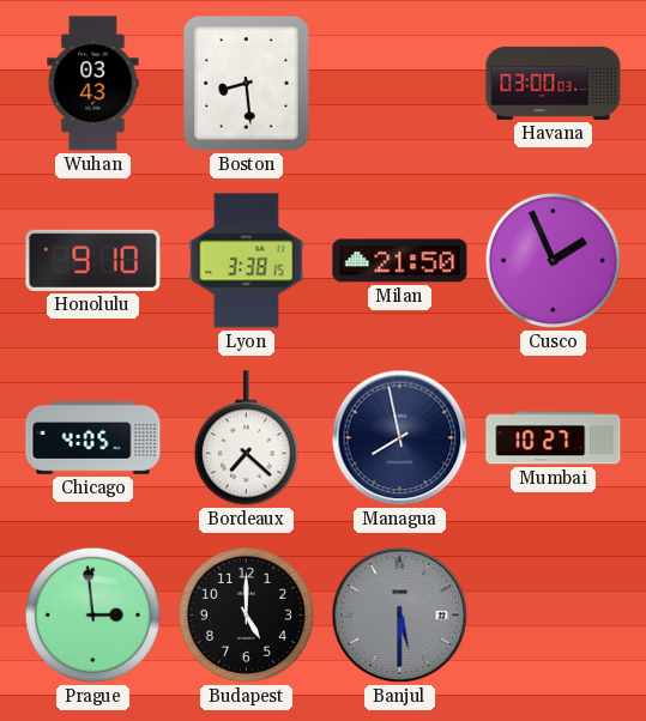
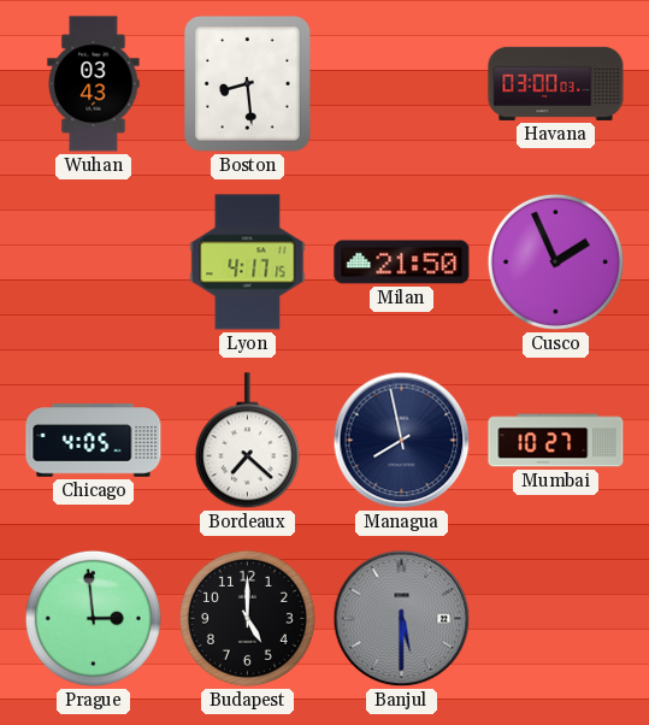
Honolulu: 9:10 -> none
Lyon: 3:38 -> 4:17
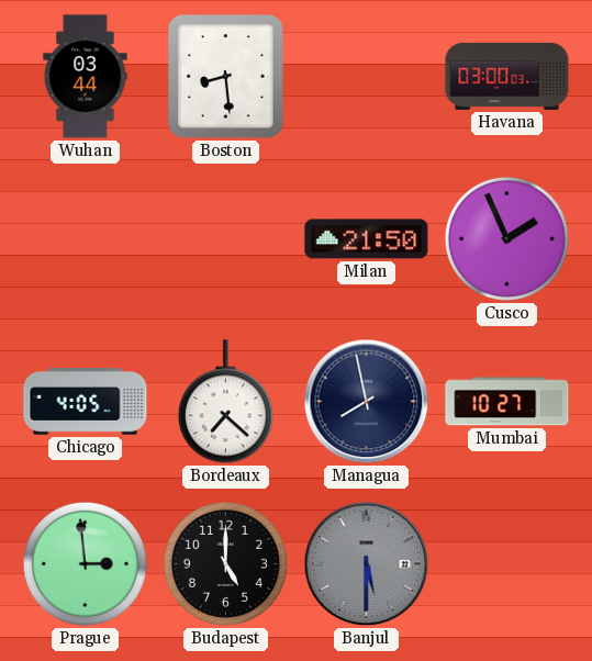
Wuhan: 03:43 -> 03:44
Lyon: 4:17 -> none
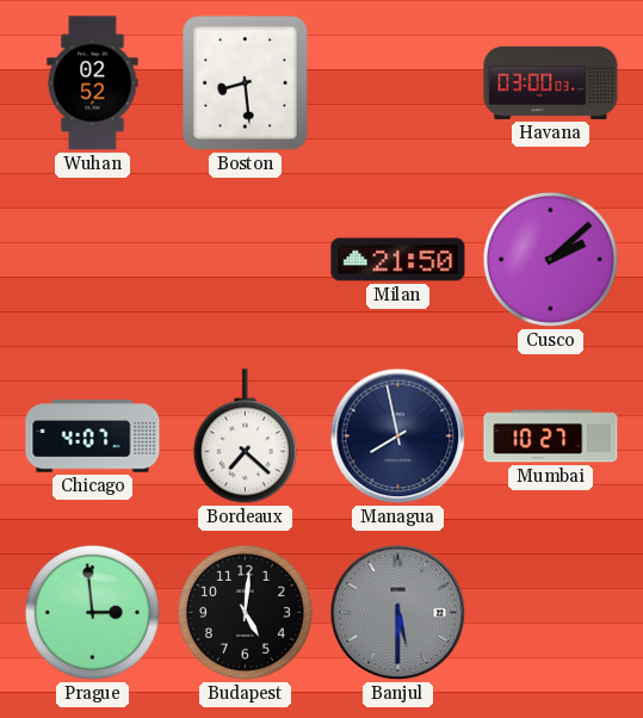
Wuhan: 03:44 -> 02:52
Cusco: 1:56 -> 2:08
Chicago: 4:05 -> 4:07
Budapest: 5:00 -> 5:01
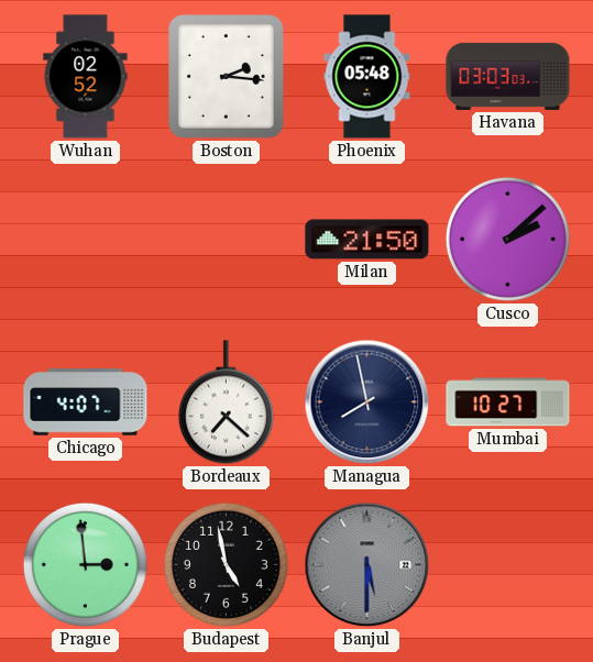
Boston: 8:29 -> 2:16
Phoenix: none -> 05:48
Havana: 03:00 -> 03:03
Budapest: 5:01 -> 4:58
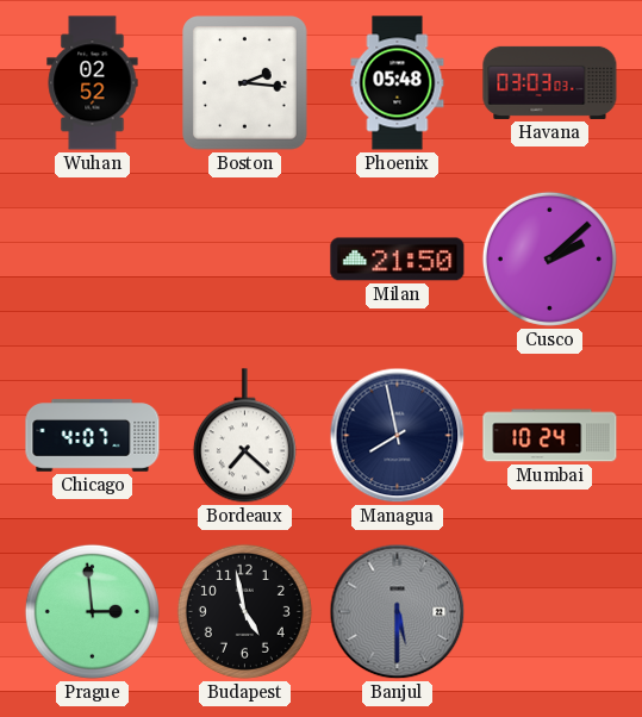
Mumbai: 10:27 -> 10:24
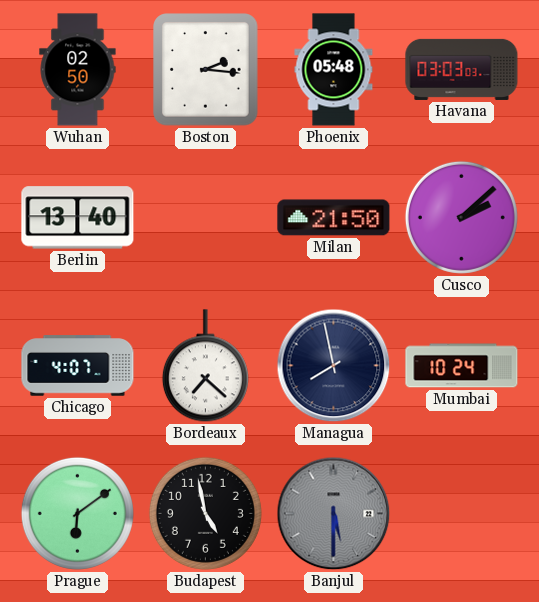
Wuhan: 02:52 -> 02:50
Berlin: none -> 13:40
Prague: 2:59 -> 6:09
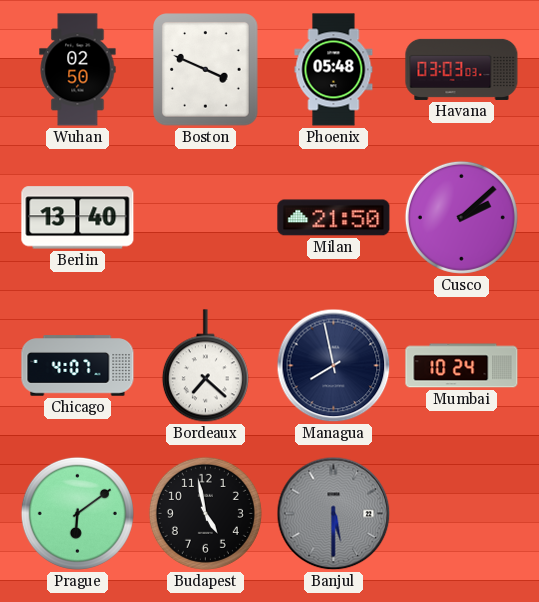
Boston: 2:16 -> 3:49
